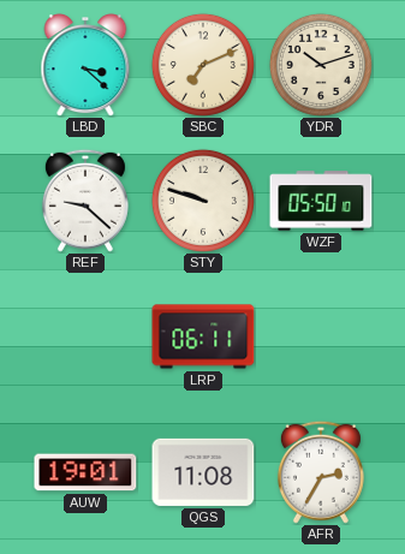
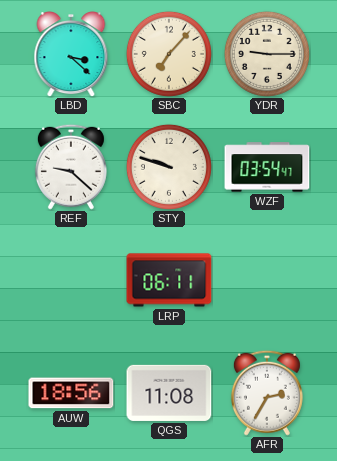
SBC: 7:11 -> 7:07
YDR: 10:12 -> 9:15
WZF: 05:50 -> 03:54
AUW: 19:01 -> 18:56
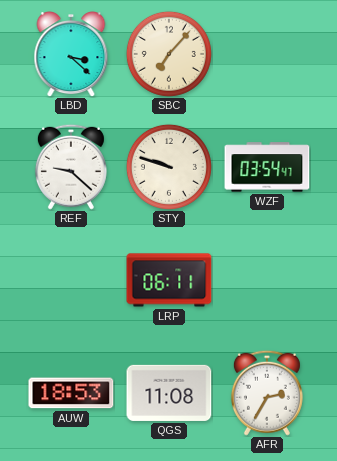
YDR: 9:15 -> none
AUW: 18:56 -> 18:53
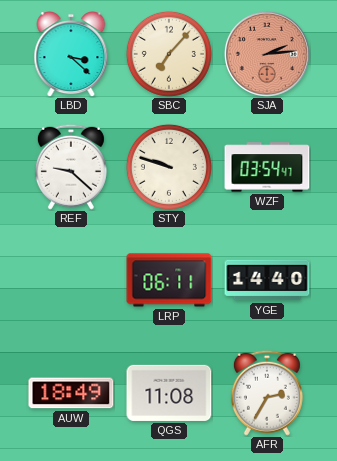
SJA: none -> 2:14
YGE: none -> 14:40
AUW: 18:53 -> 18:49
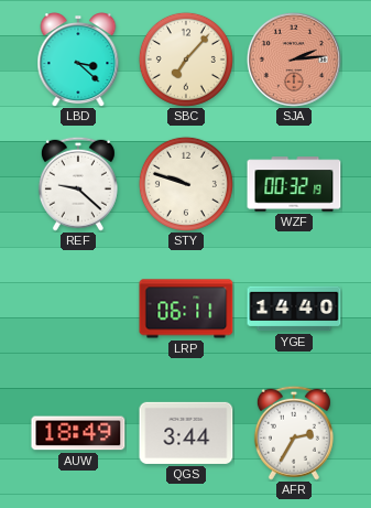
WZF: 03:54 -> 00:32
QGS: 11:08 -> 3:44
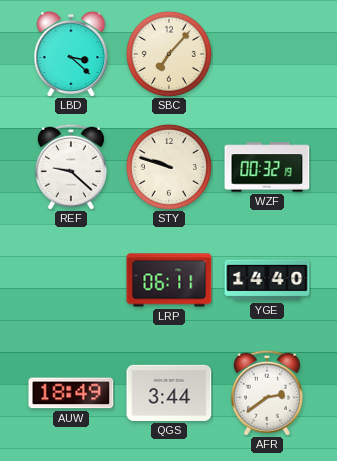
SJA: 2:14 -> none
AFR: 2:35 -> 2:39
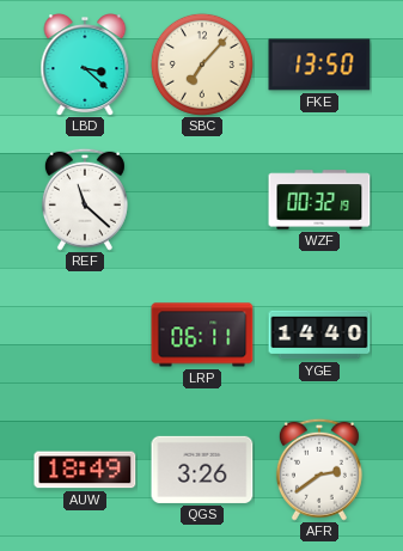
FKE: none -> 13:50
REF: 9:22 -> 11:22
STY: 9:48 -> none
QGS: 3:44 -> 3:26
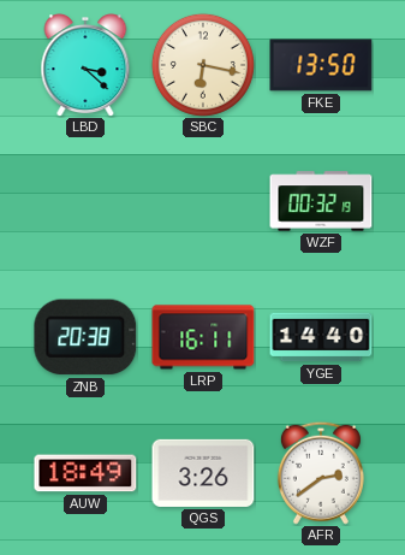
SBC: 7:07 -> 6:17
REF: 11:22 -> none
ZNB: none -> 20:38
LRP: 06:11 -> 16:11
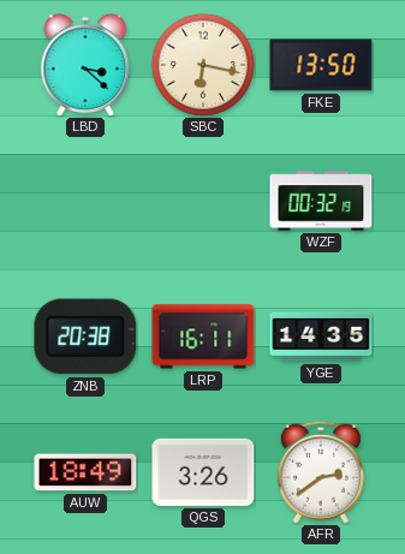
YGE: 14:40 -> 14:35
